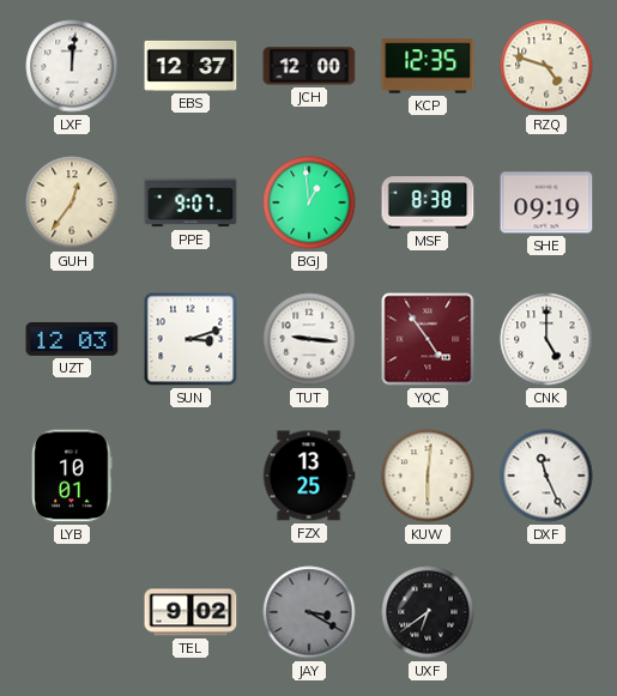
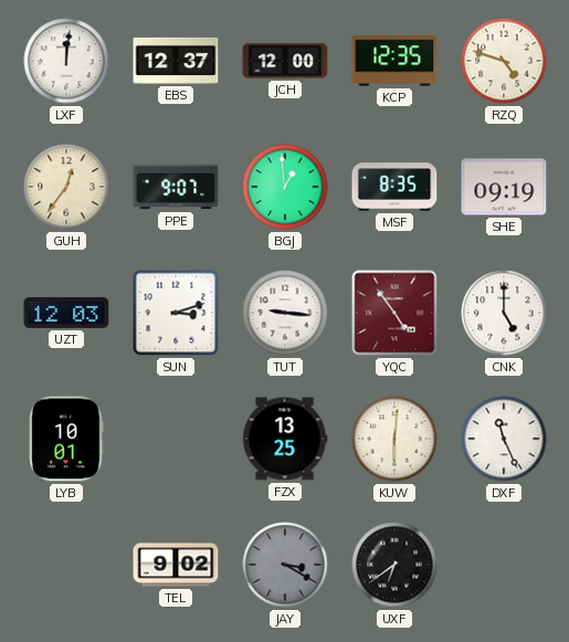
MSF: 8:38 -> 8:35
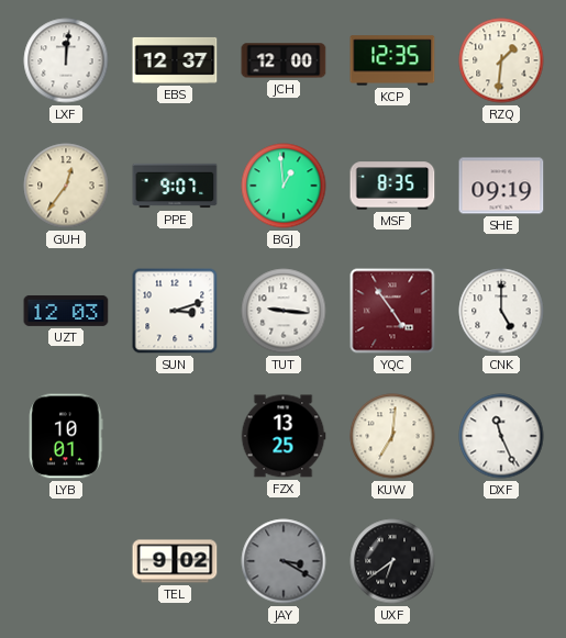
RZQ: 4:48 -> 1:31
KUW: 6:01 -> 7:01
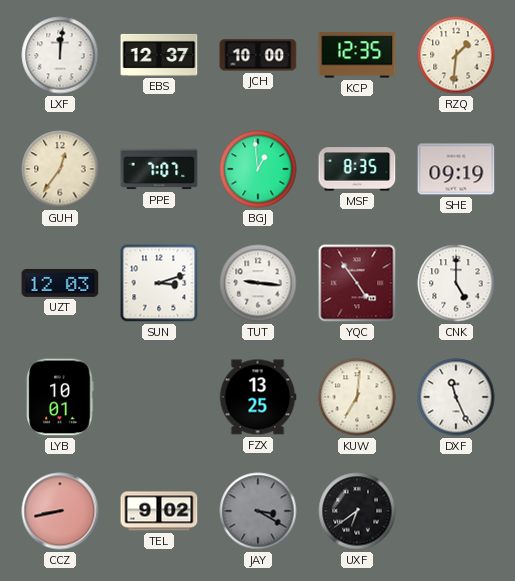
JCH: 12:00 -> 10:00
PPE: 9:07 -> 7:07
CCZ: none -> 8:43
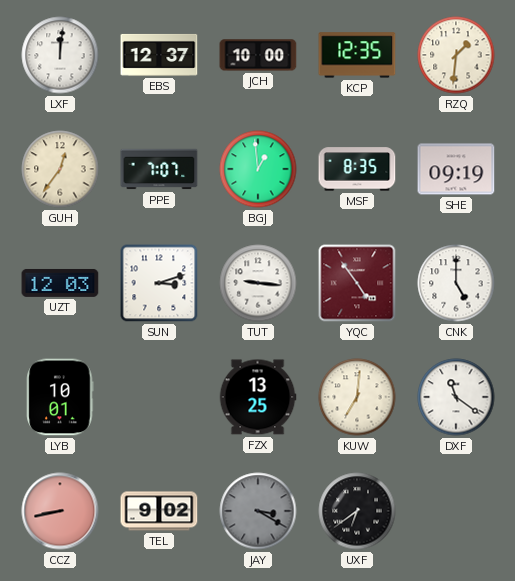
DXF: 11:26 -> 11:21
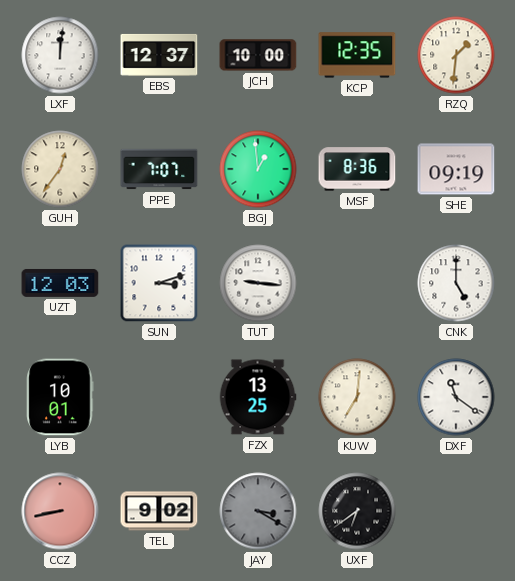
MSF: 8:35 -> 8:36
YQC: 4:54 -> none
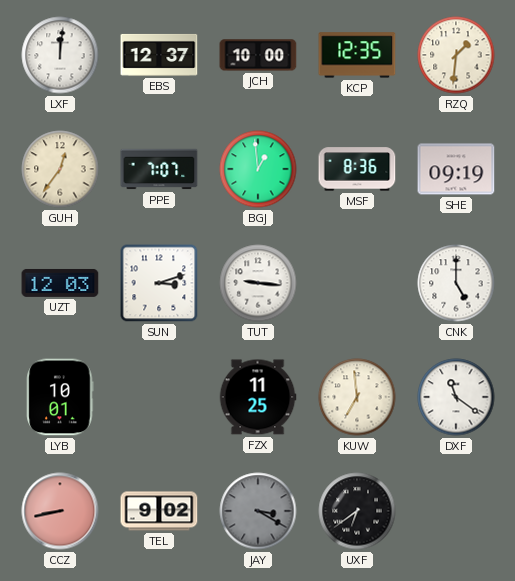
FZX: 13:25 -> 11:25
KUW: 7:01 -> 6:59
